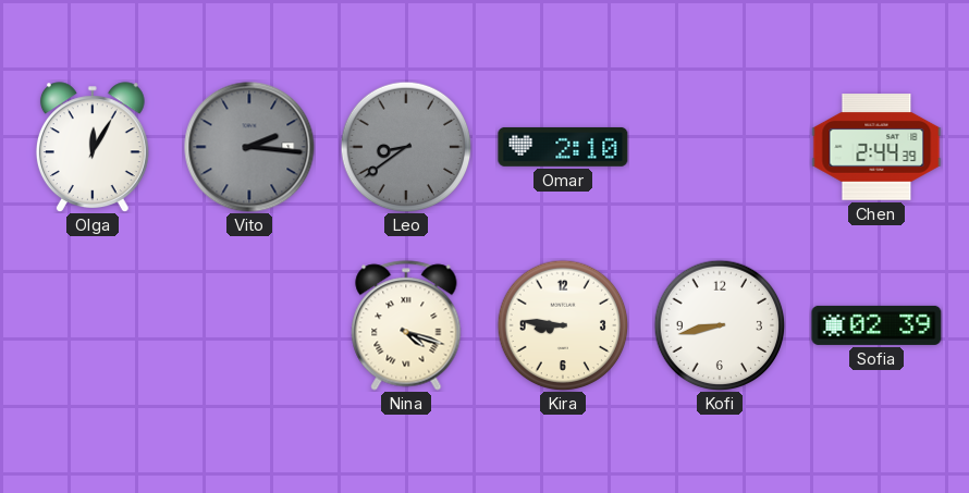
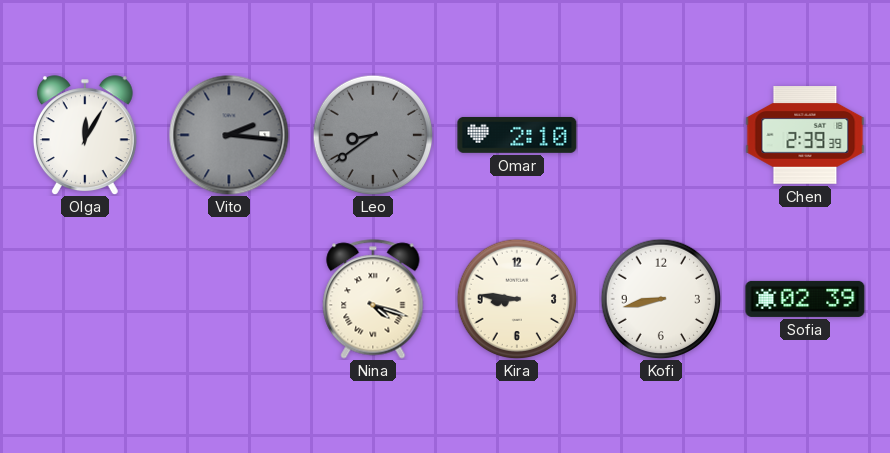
Chen: 2:44 -> 2:39
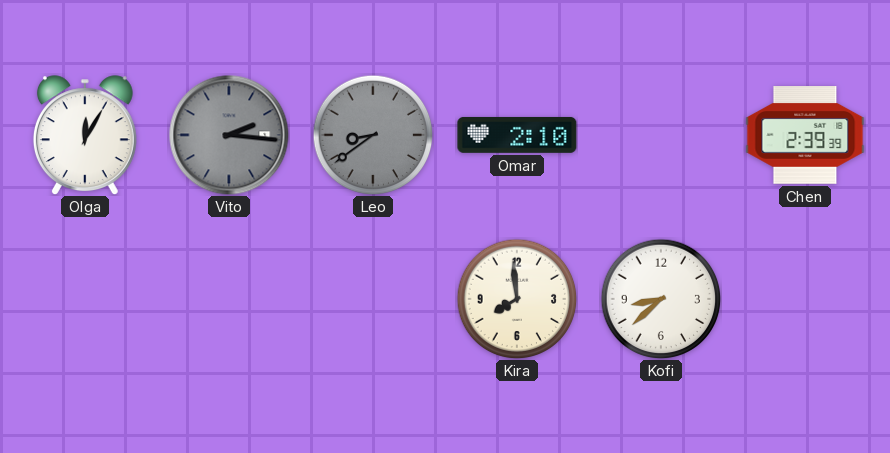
Nina: 4:18 -> none
Kira: 8:46 -> 7:59
Kofi: 8:43 -> 8:38
Sofia: 02:39 -> none
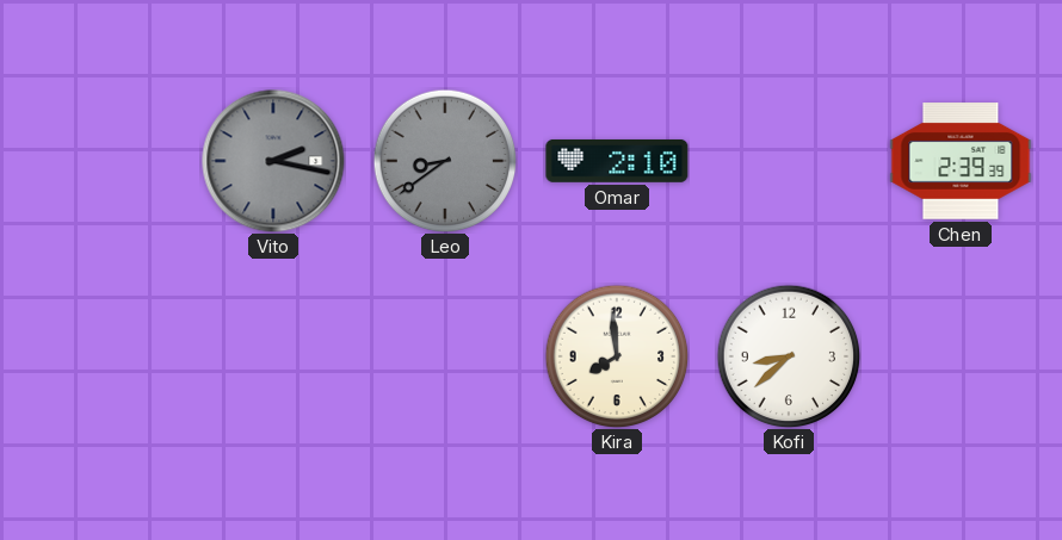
Olga: 12:05 -> none
Vito: 2:16 -> 2:17
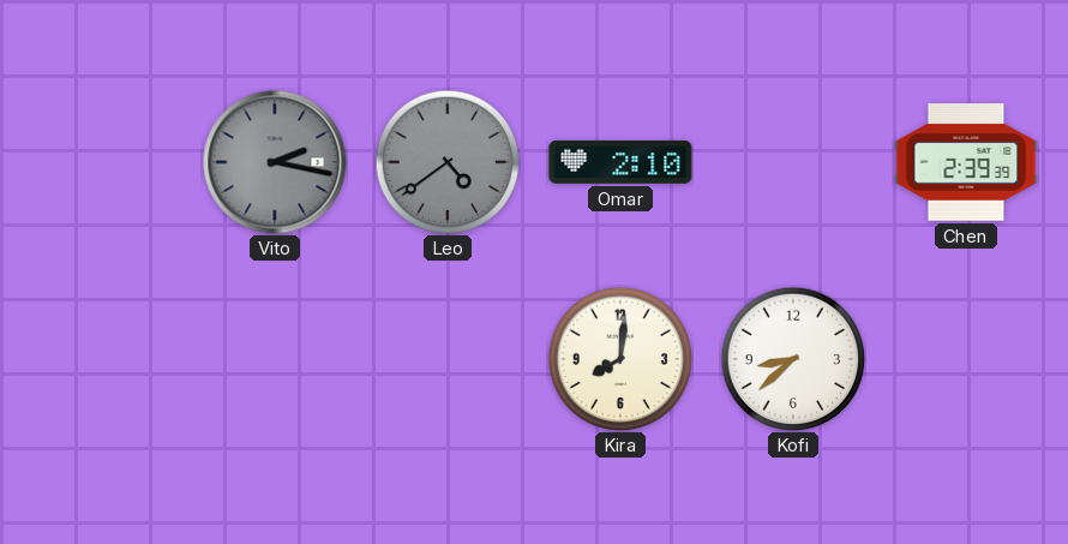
Leo: 8:39 -> 4:39
Kira: 7:59 -> 8:01
